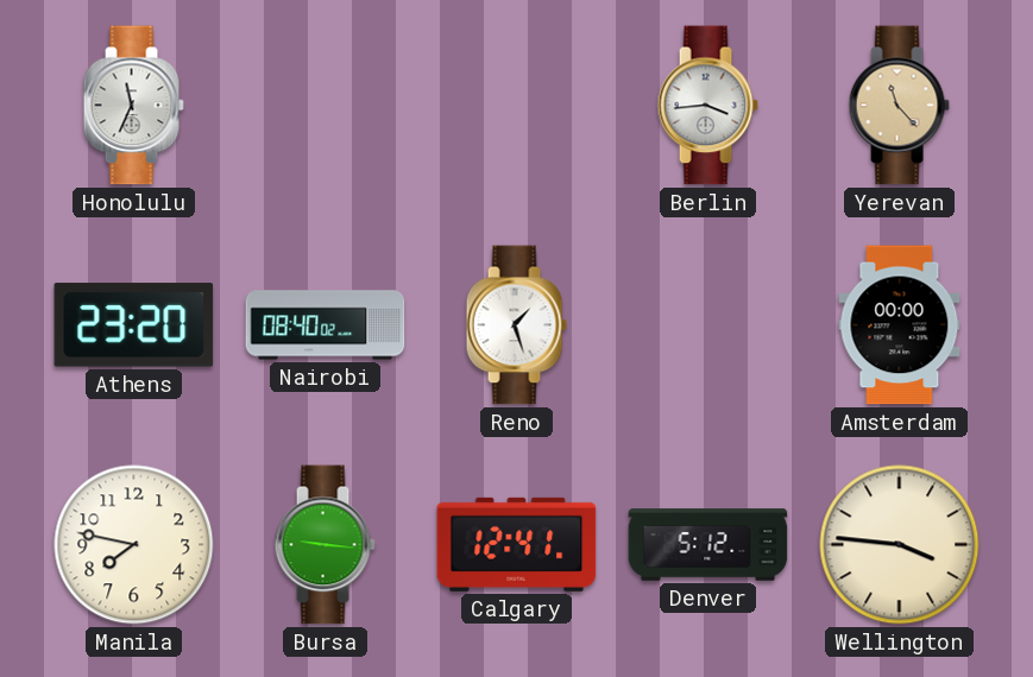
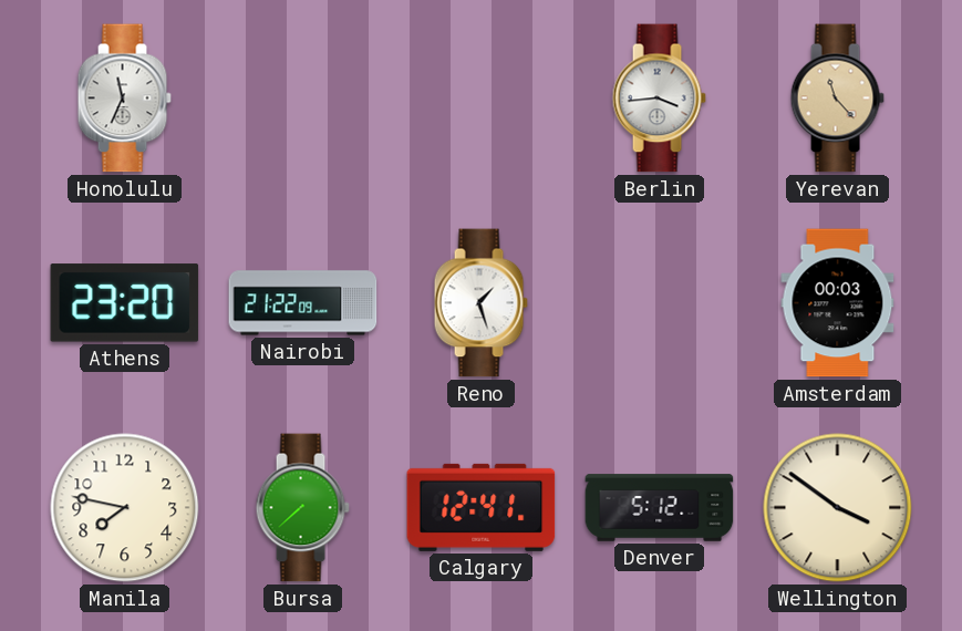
Nairobi: 08:40 -> 21:22
Amsterdam: 00:00 -> 00:03
Bursa: 9:16 -> 7:38
Wellington: 3:46 -> 3:51
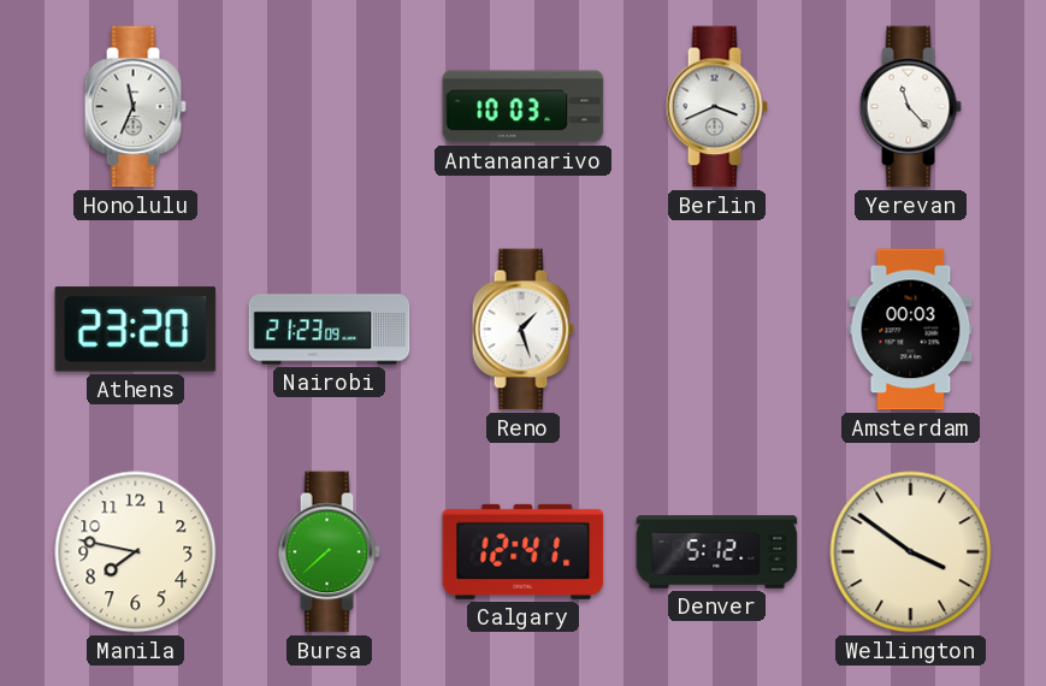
Antananarivo: none -> 10:03
Berlin: 3:44 -> 3:41
Yerevan dial: champagne -> white
Nairobi: 21:22 -> 21:23
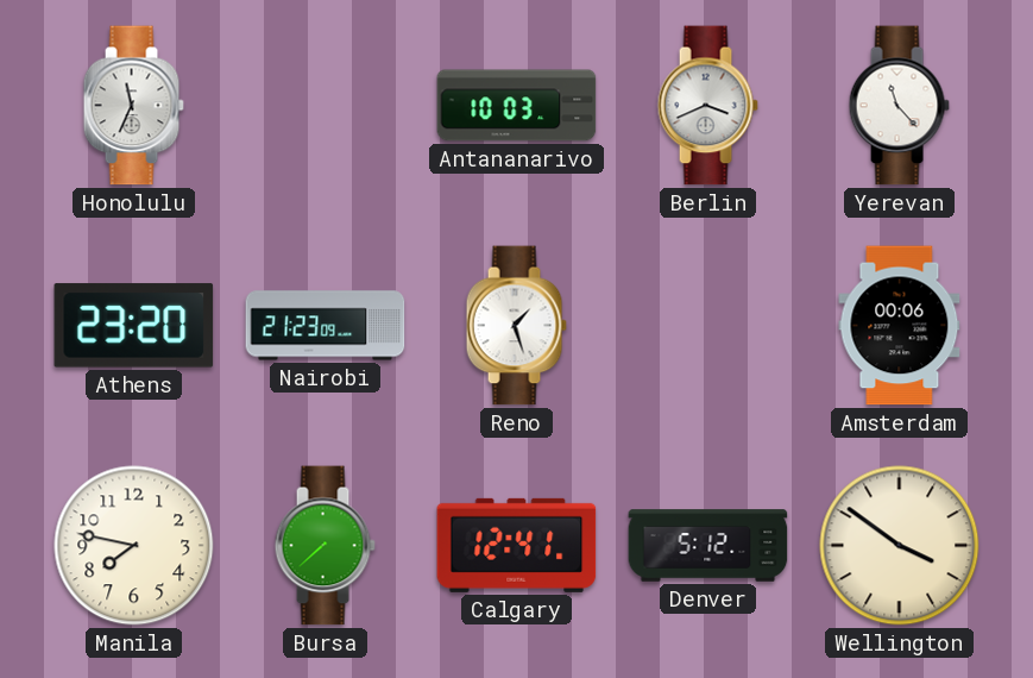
Amsterdam: 00:03 -> 00:06
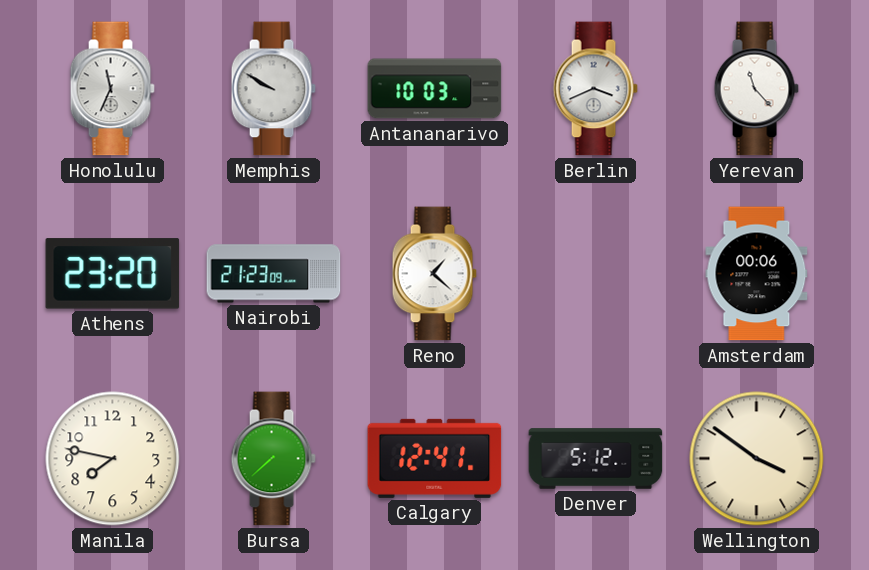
Memphis: none -> 9:50
Reno: 1:27 -> 1:22
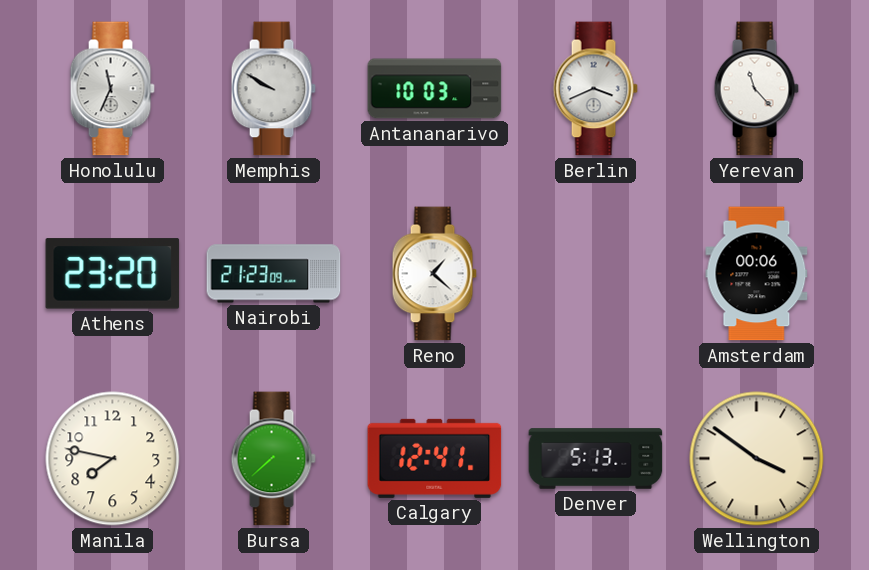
Denver: 5:12 -> 5:13
